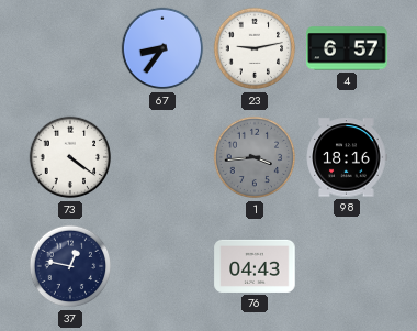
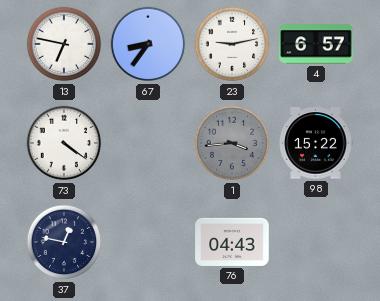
13: none -> 6:47
98: 18:16 -> 15:22
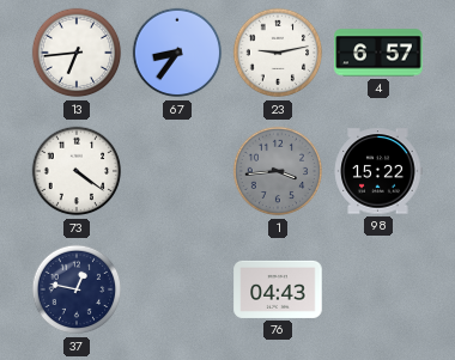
13: 6:47 -> 6:44
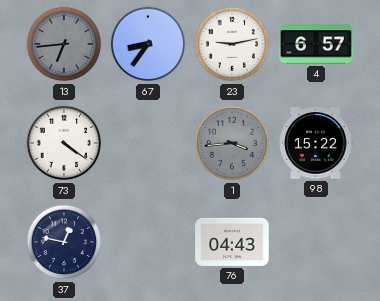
13 dial: white -> grey
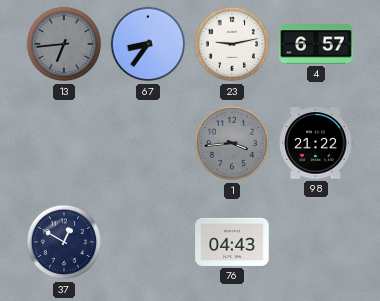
73: 4:21 -> none
98: 15:22 -> 21:22
37: 12:47 -> 12:50
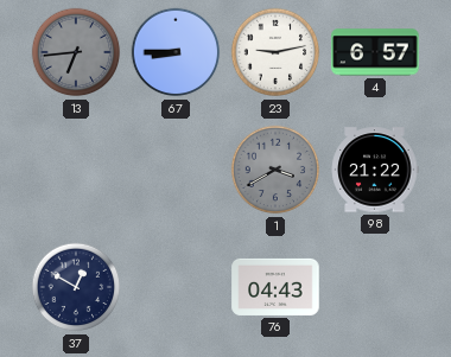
67: 8:36 -> 8:45
1: 3:44 -> 3:40
